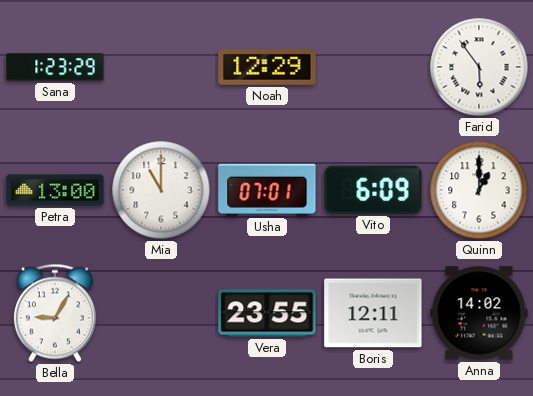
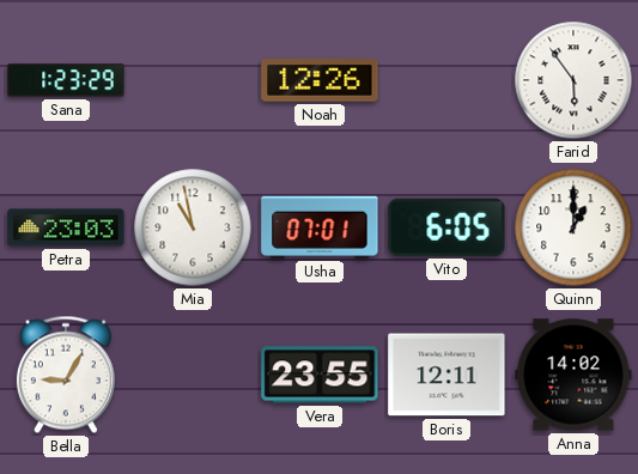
Noah: 12:29 -> 12:26
Petra: 13:00 -> 23:03
Mia: 11:00 -> 10:58
Vito: 6:09 -> 6:05
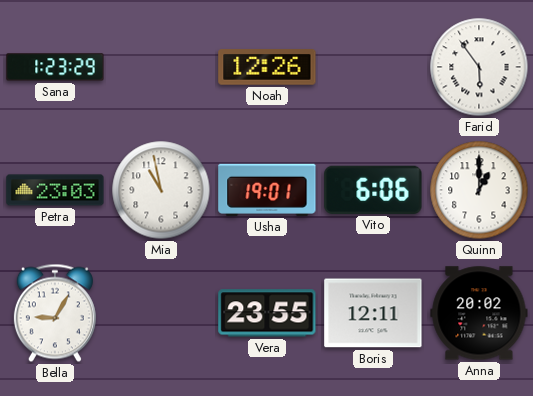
Usha: 07:01 -> 19:01
Vito: 6:05 -> 6:06
Anna: 14:02 -> 20:02
